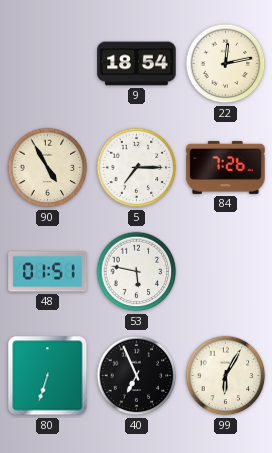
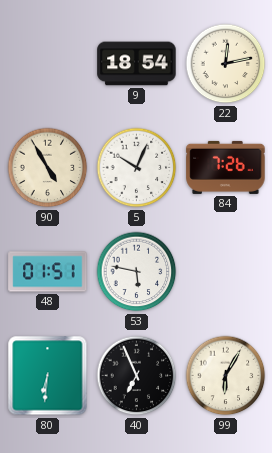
5: 7:15 -> 10:04
80: 6:33 -> 6:31
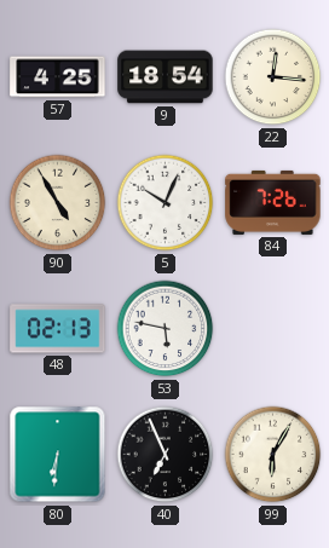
57: none -> 4:25
22: 12:13 -> 12:16
48: 01:51 -> 02:13
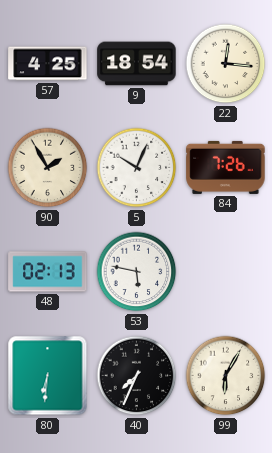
90: 4:55 -> 1:55
40: 6:56 -> 7:34
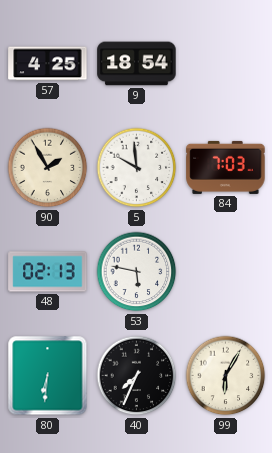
22: 12:16 -> none
5: 10:04 -> 9:59
84: 7:26 -> 7:03
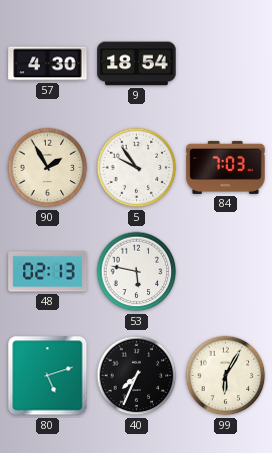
57: 4:25 -> 4:30
5: 9:59 -> 9:54
80: 6:31 -> 5:12
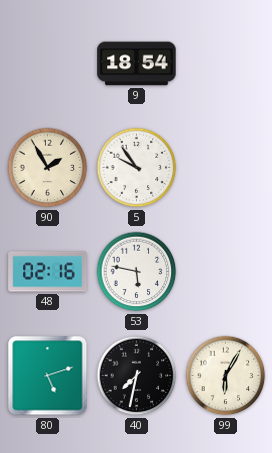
57: 4:30 -> none
84: 7:03 -> none
48: 02:13 -> 02:16
40: 7:34 -> 7:32
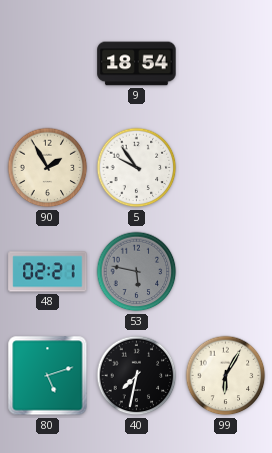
48: 02:16 -> 02:21
53 dial: white -> grey
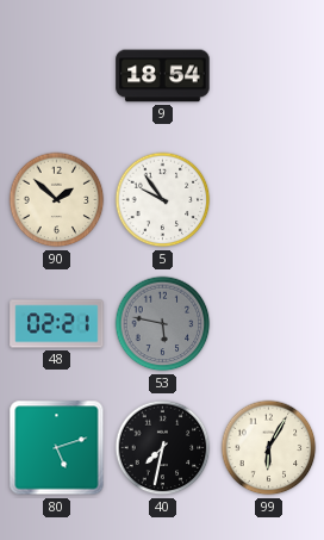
90: 1:55 -> 1:52
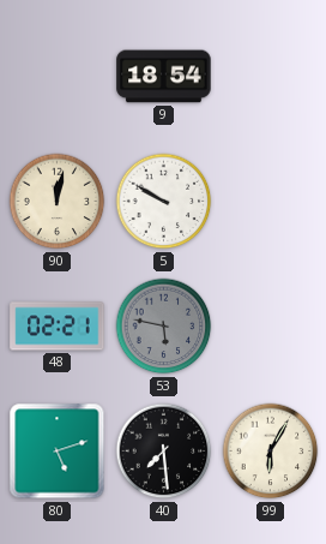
90: 1:52 -> 12:02
5: 9:54 -> 9:50
40: 7:32 -> 7:29
